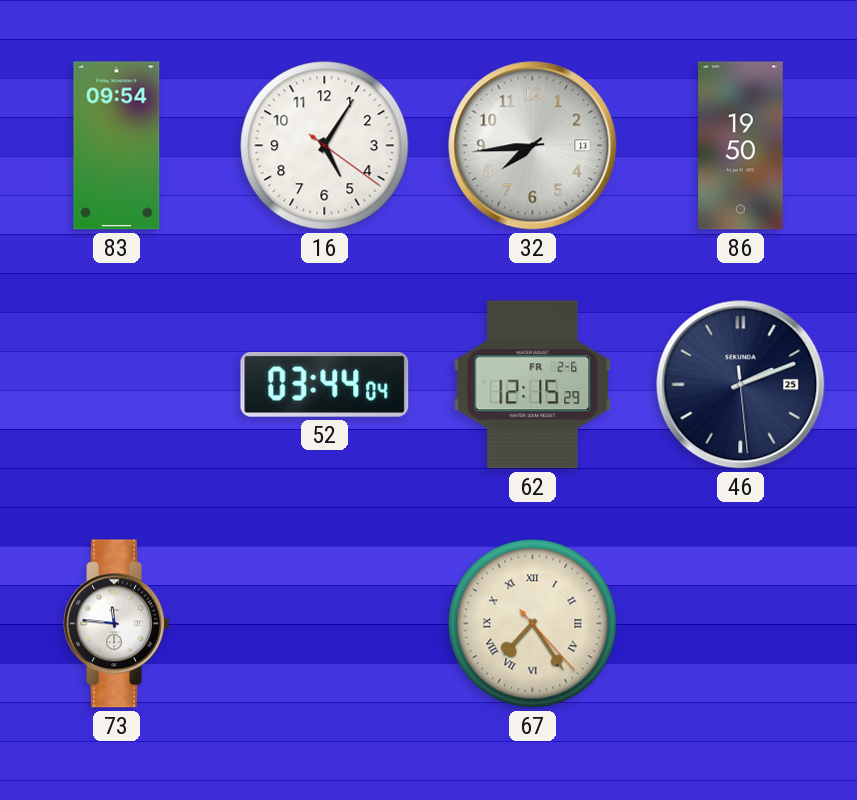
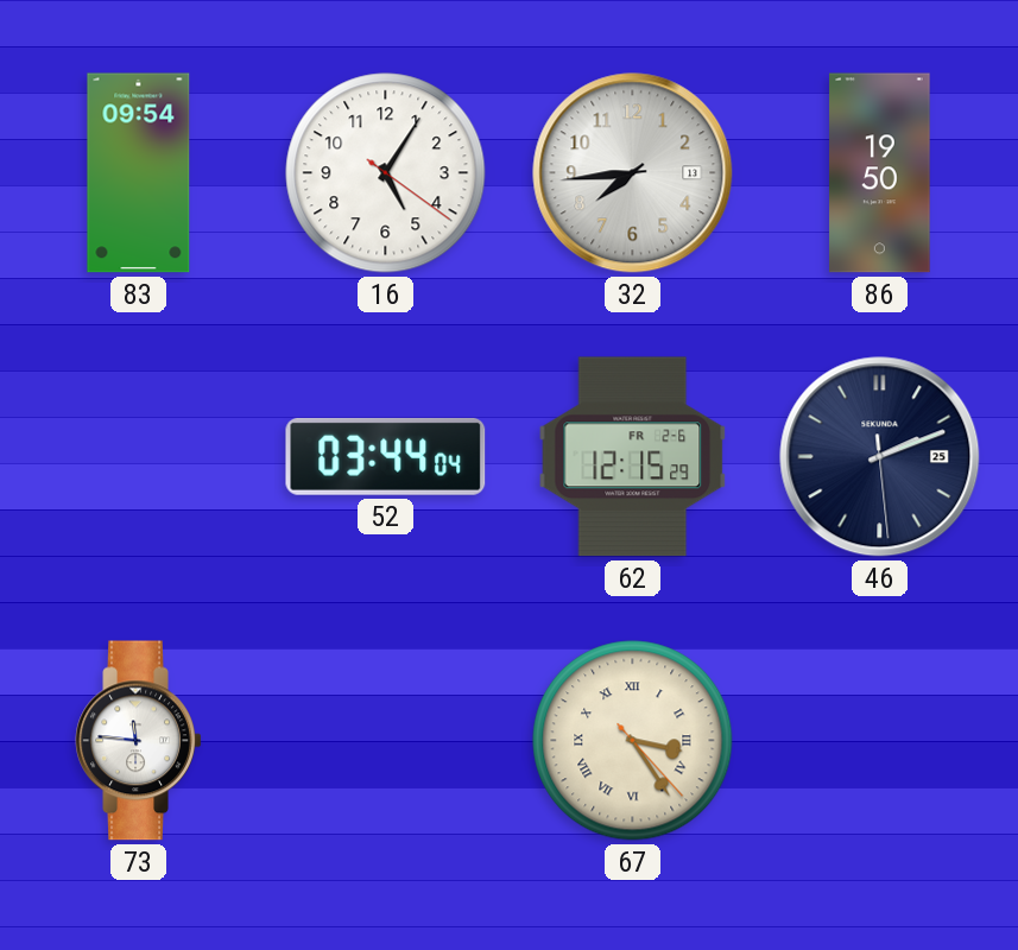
67: 7:24 -> 3:24
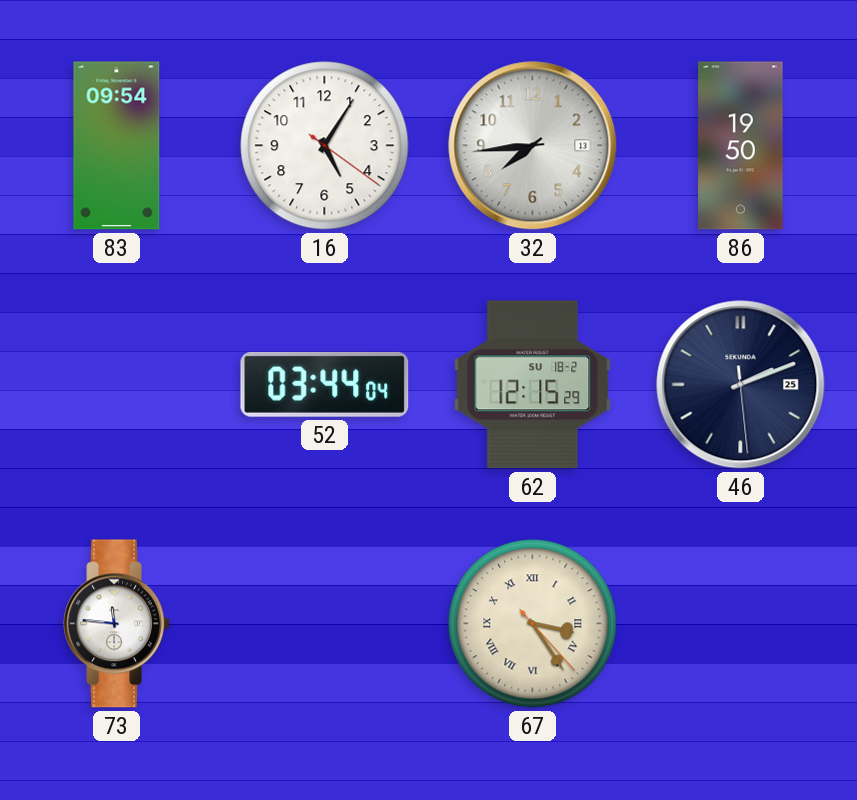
62 date: FR 2-6 -> SU 18-2
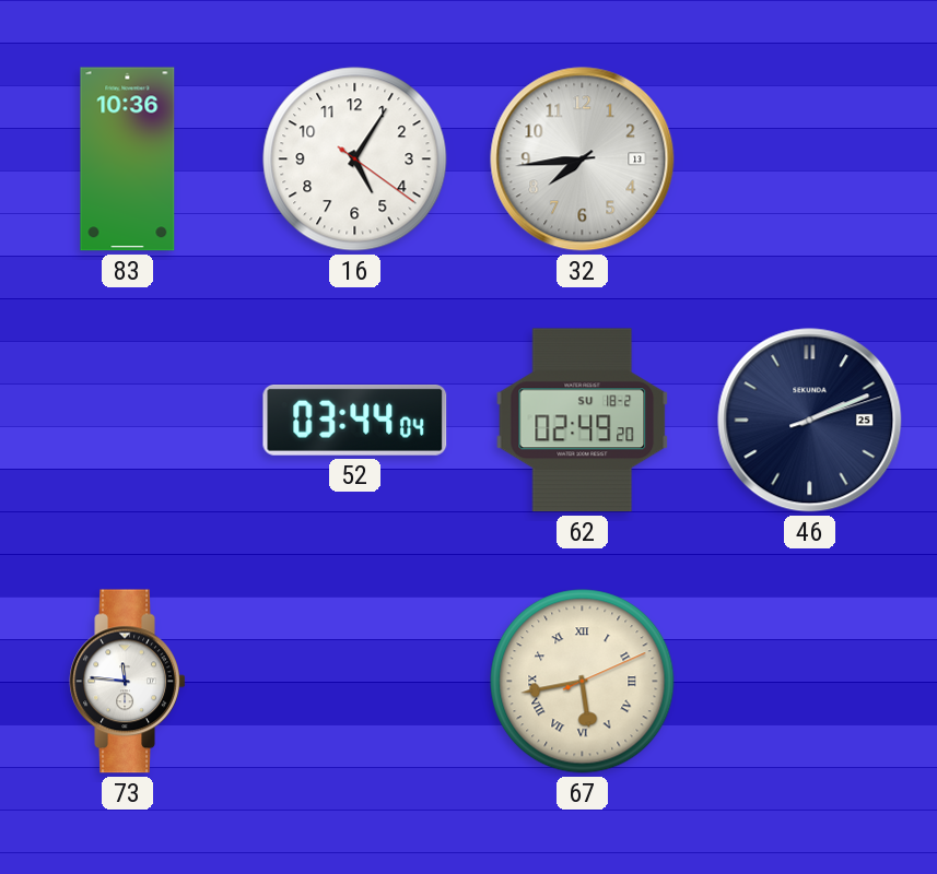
83: 09:54 -> 10:36
86: 19:50 -> none
62: 12:15 -> 02:49
46: 2:11:29 -> 2:11:12
67: 3:24 -> 5:43
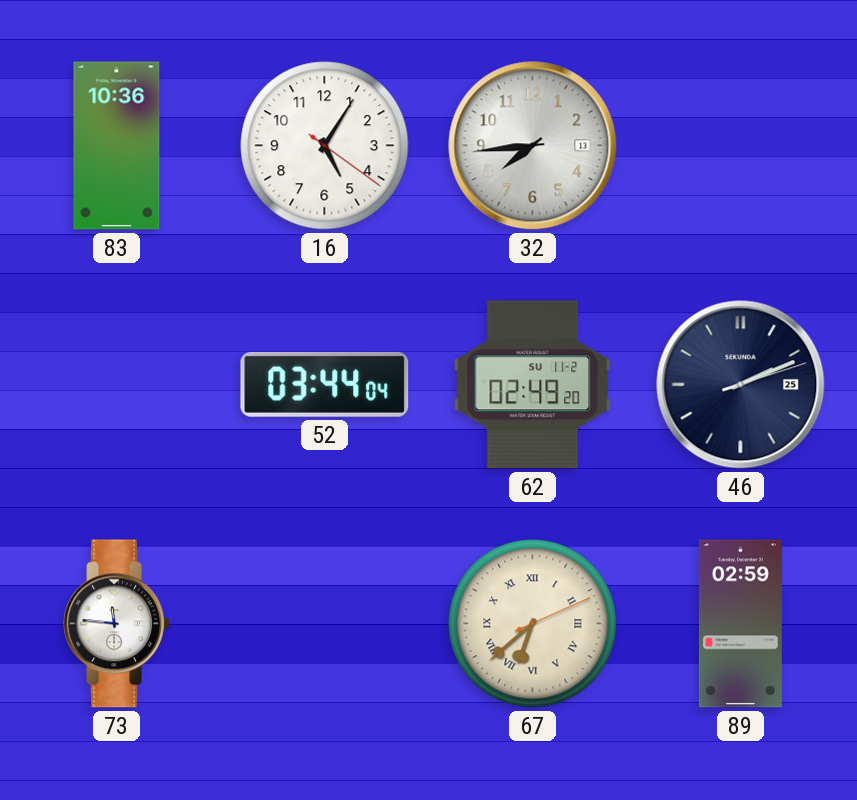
62 date: SU 18-2 -> SU 11-2
67: 5:43 -> 6:38
89: none -> 02:59
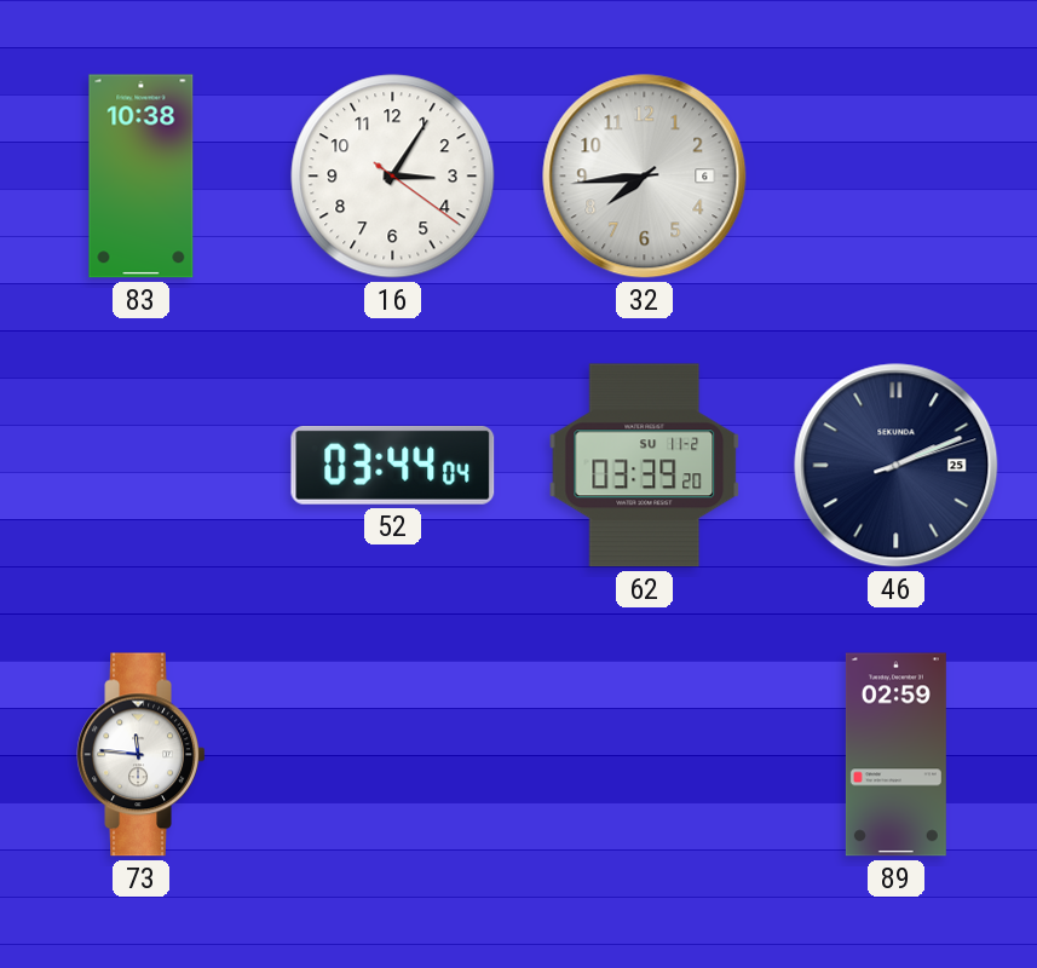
83: 10:36 -> 10:38
16: 5:05 -> 3:05
32 date: 13 -> 6
62: 02:49 -> 03:39
67: 6:38 -> none
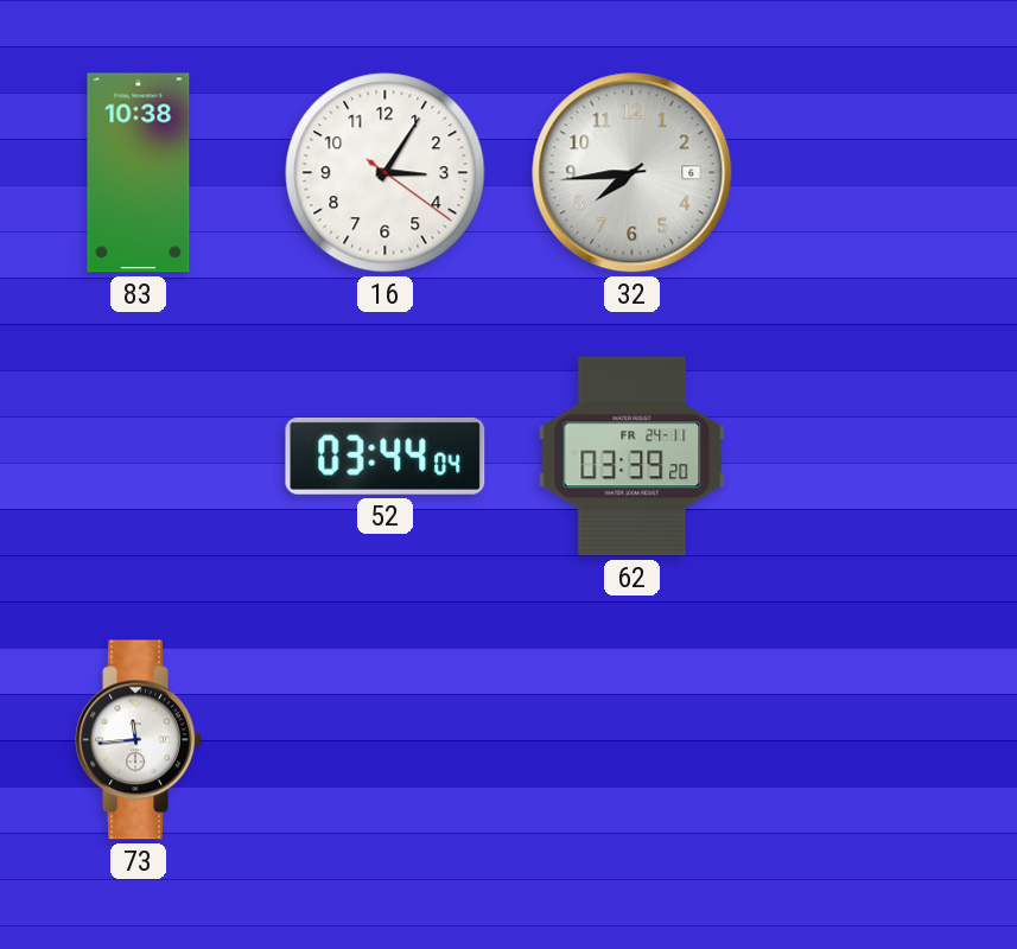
62 date: SU 11-2 -> FR 24-11
46: 2:11 -> none
73: 11:46 -> 11:44
89: 02:59 -> none
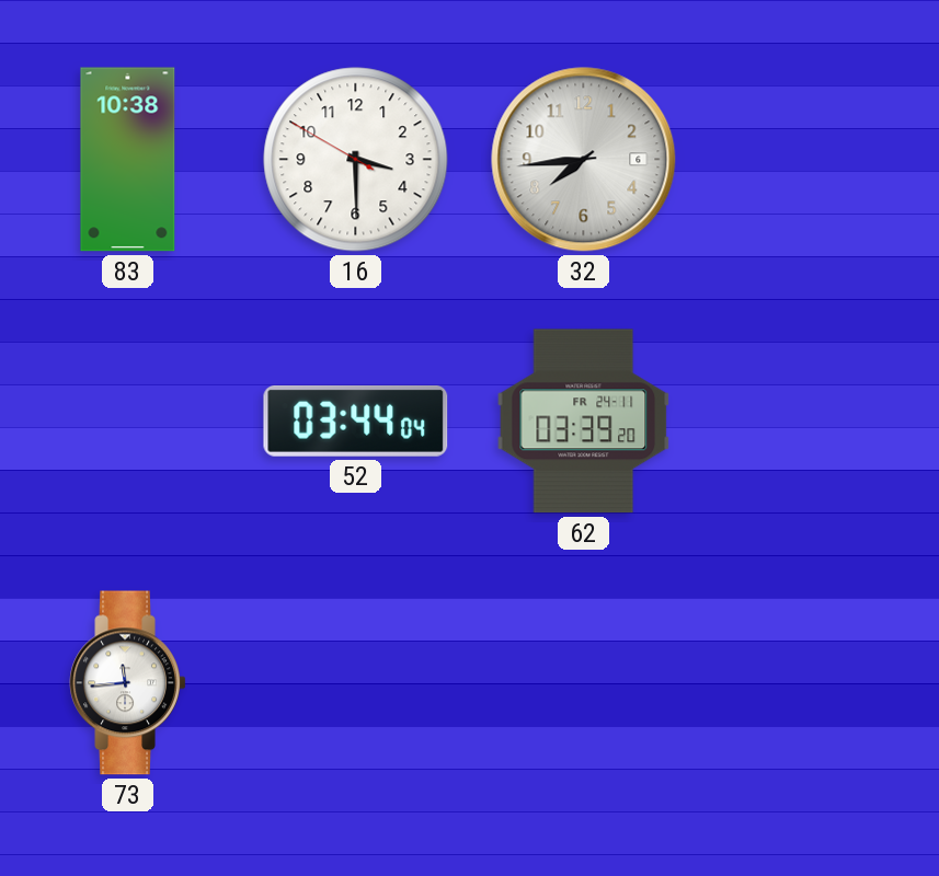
16: 3:05 -> 3:29
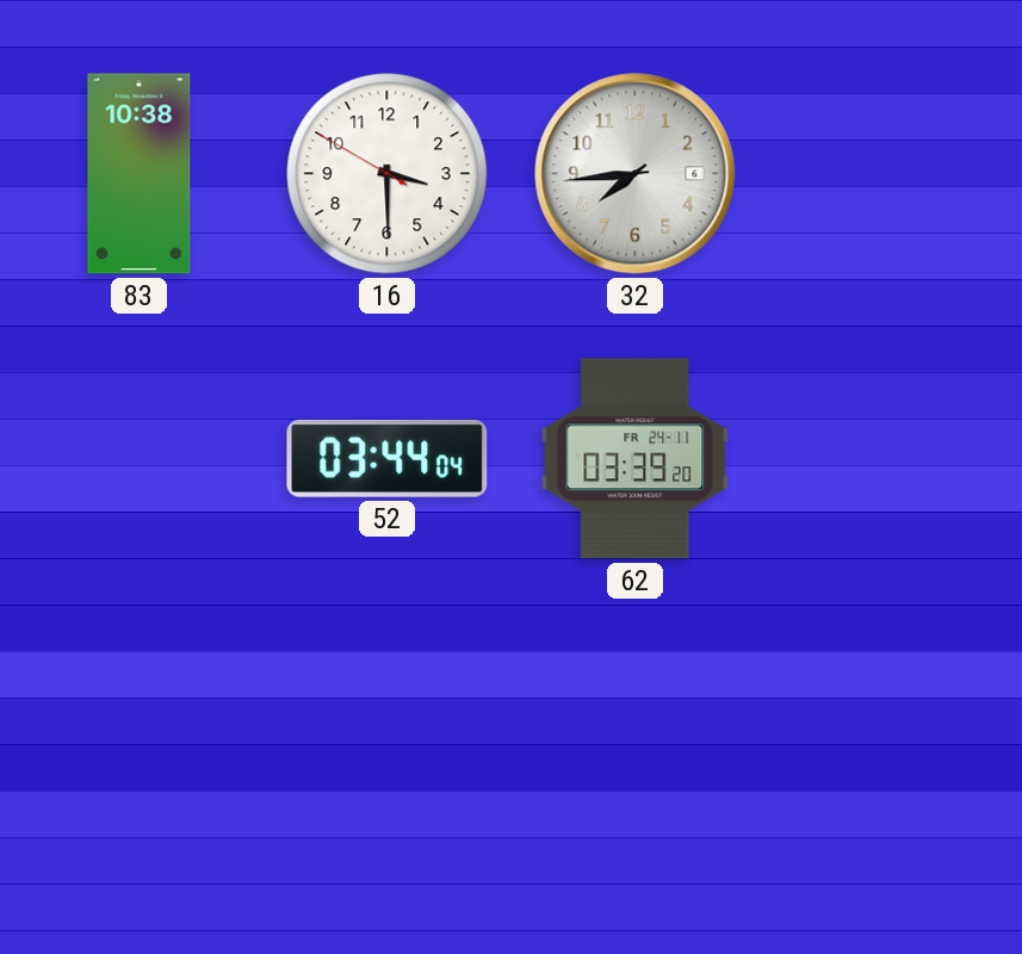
73: 11:44 -> none
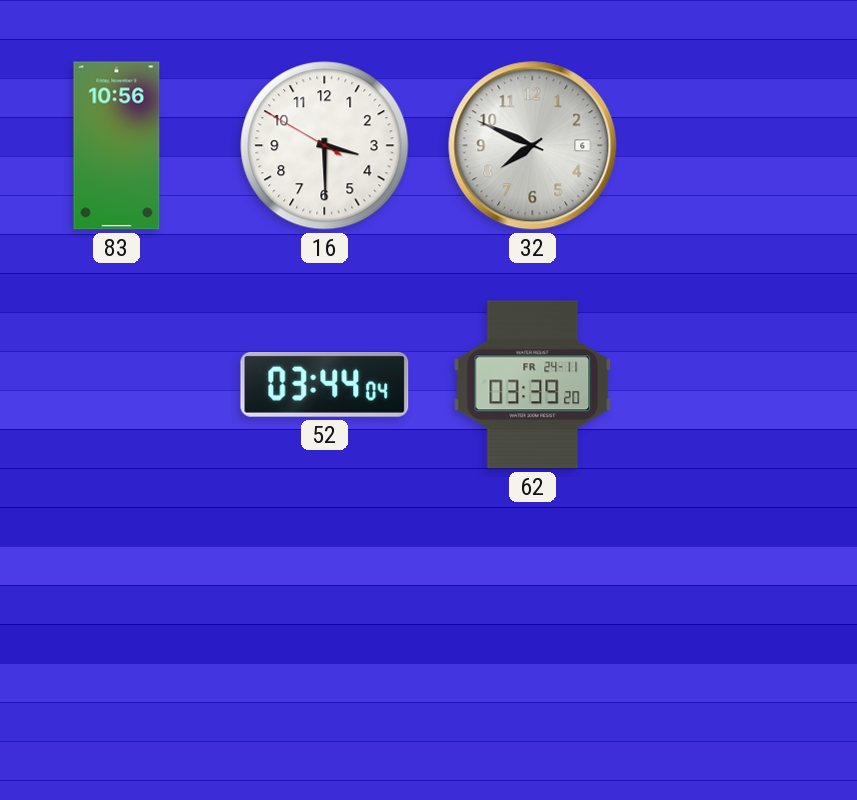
83: 10:38 -> 10:56
32: 7:44 -> 7:49
